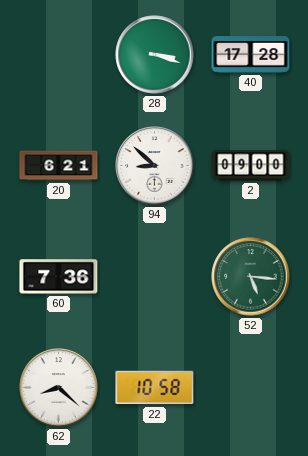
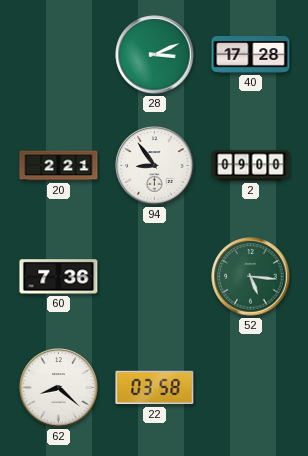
28: 3:18 -> 3:11
20: 6:21 -> 2:21
94: 8:52 -> 8:54
22: 10:58 -> 03:58
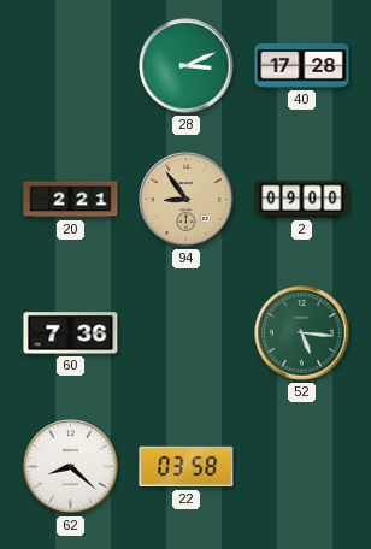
94 dial: white -> champagne
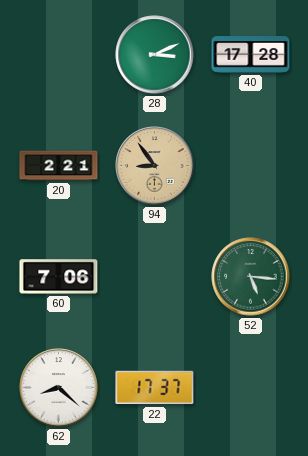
2: 09:00 -> none
60: 7:36 -> 7:06
22: 03:58 -> 17:37
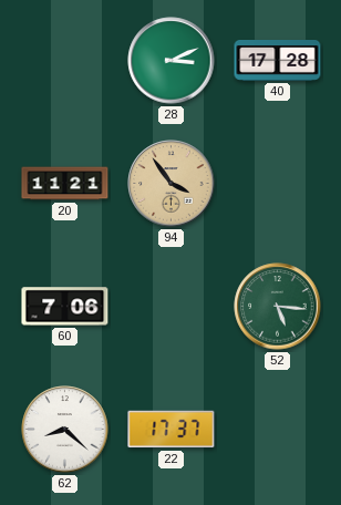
20: 2:21 -> 11:21
94: 8:54 -> 3:54
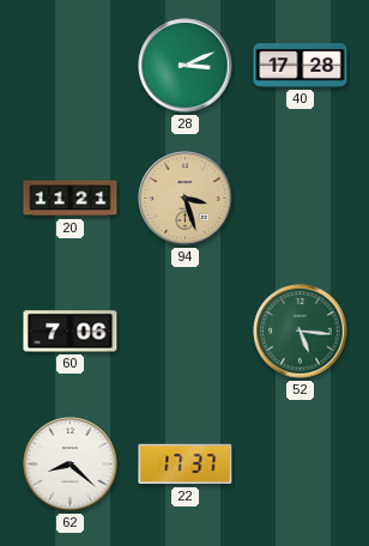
94: 3:54 -> 3:27
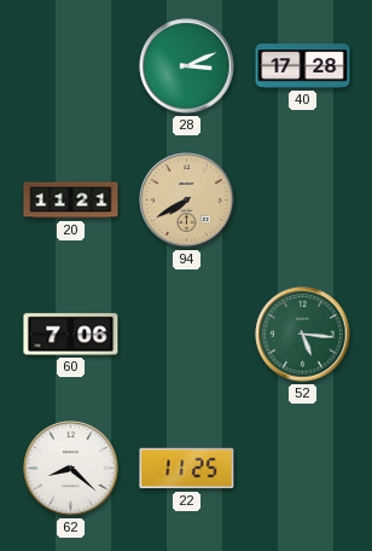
94: 3:27 -> 7:40
22: 17:37 -> 11:25
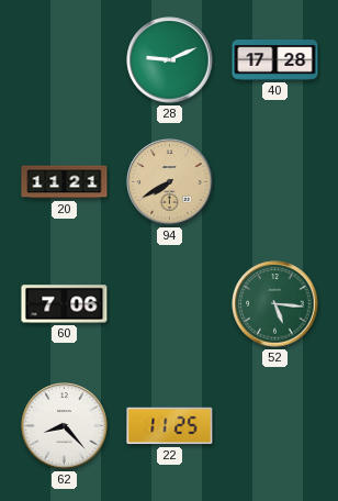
28: 3:11 -> 9:11
62: 8:22 -> 8:23
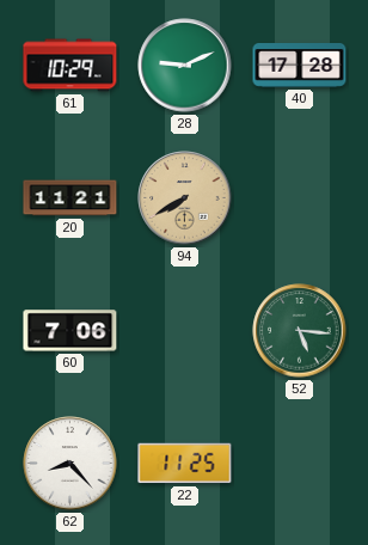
61: none -> 10:29
